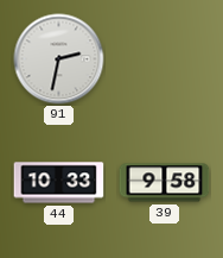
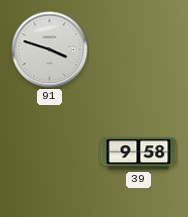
91: 2:32 -> 3:48
44: 10:33 -> none
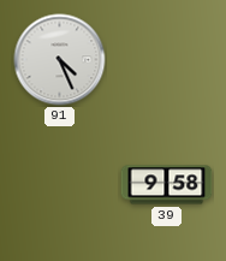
91: 3:48 -> 4:26
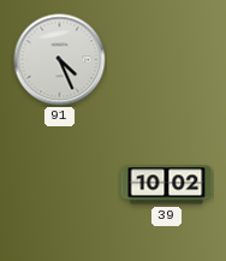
39: 9:58 -> 10:02
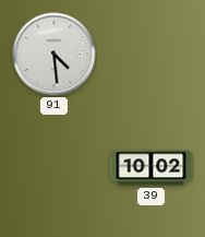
91: 4:26 -> 4:29
